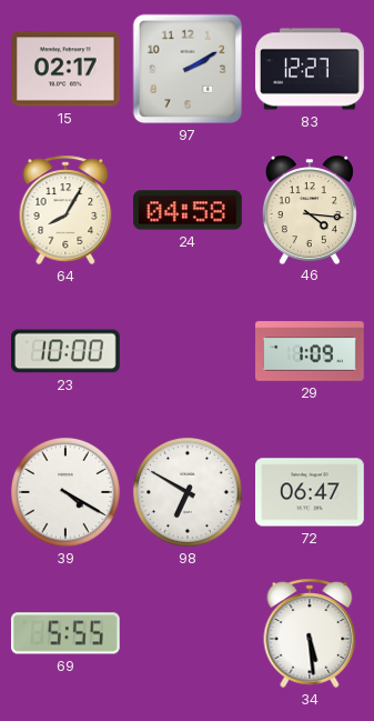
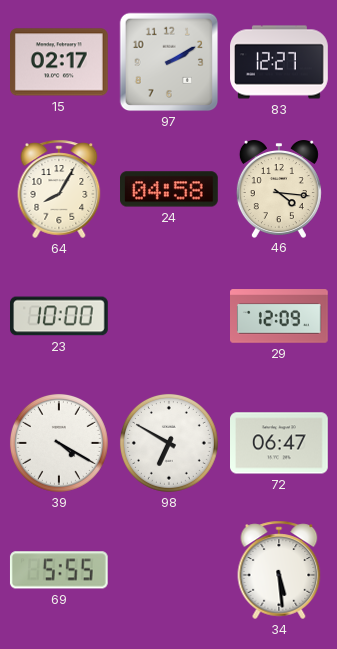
29: 1:09 -> 12:09
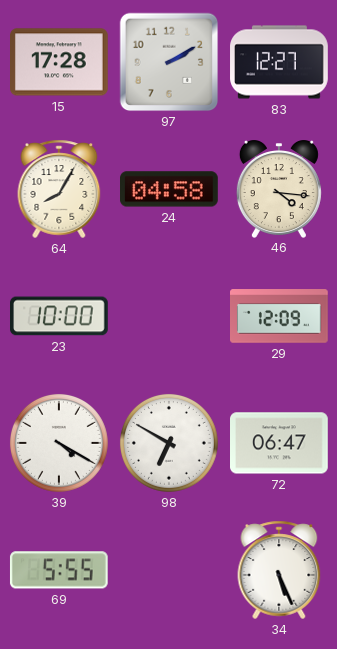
15: 02:17 -> 17:28
34: 5:29 -> 5:26
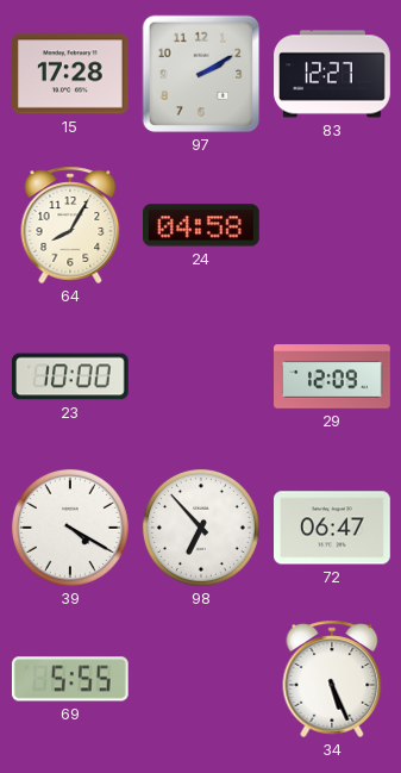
46: 4:16 -> none
98: 6:50 -> 6:53
